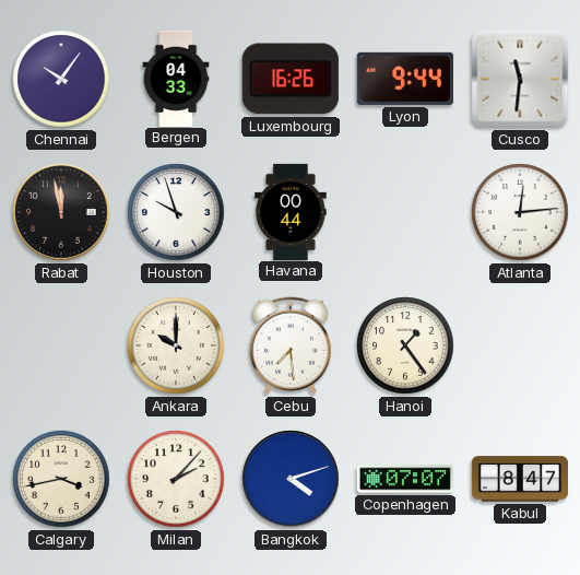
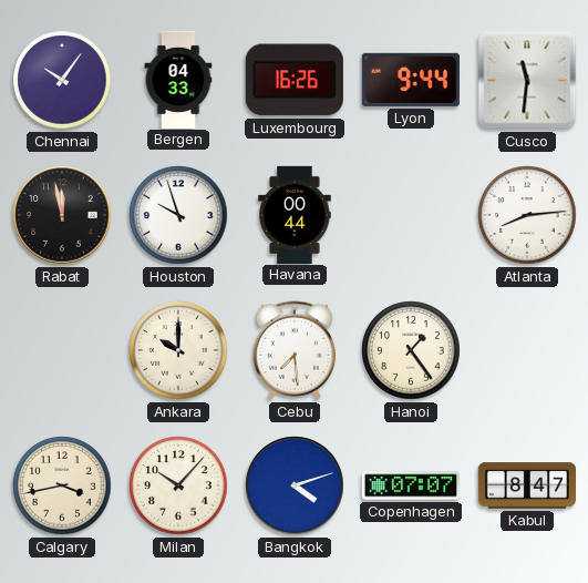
Atlanta: 12:14 -> 8:14
Milan: 2:07 -> 10:07
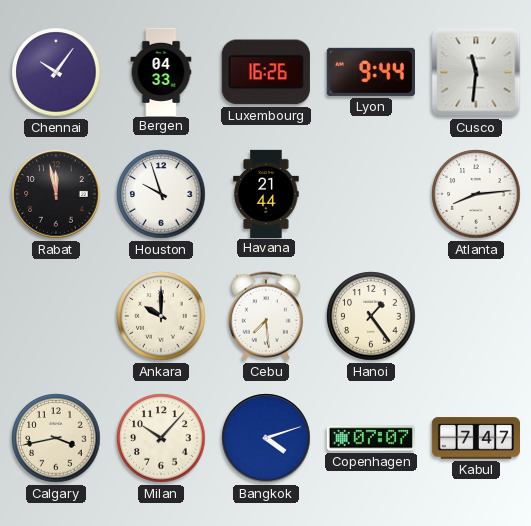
Havana: 00:44 -> 21:44
Kabul: 8:47 -> 7:47
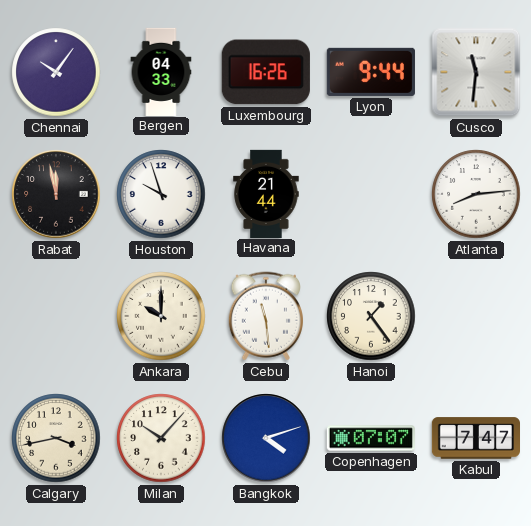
Cebu: 7:29 -> 11:29
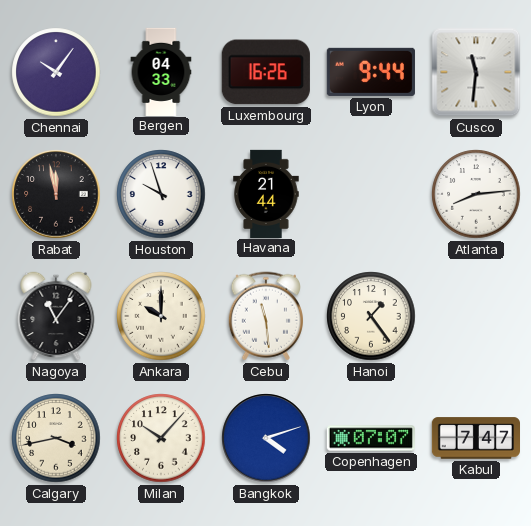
Nagoya: none -> 11:06
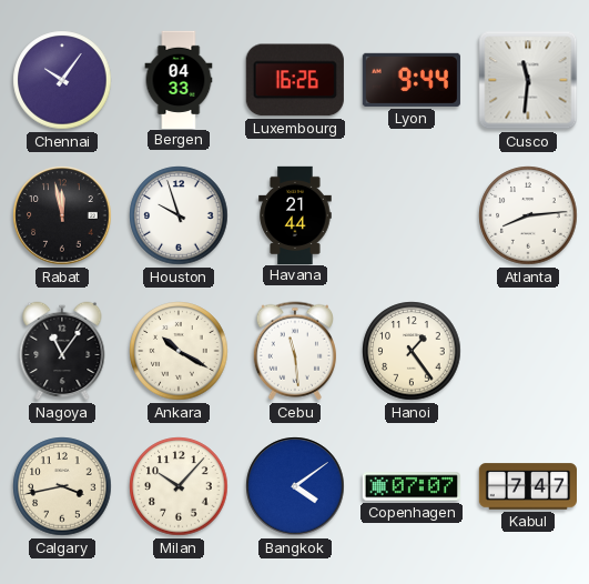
Ankara: 10:00 -> 10:20
Bangkok: 4:12 -> 4:09
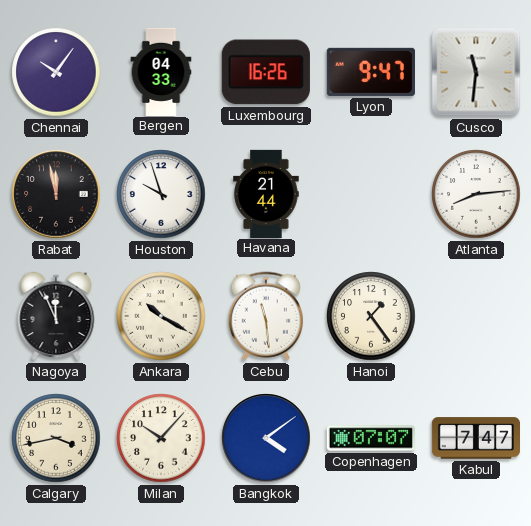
Lyon: 9:44 -> 9:47
Nagoya: 11:06 -> 11:56
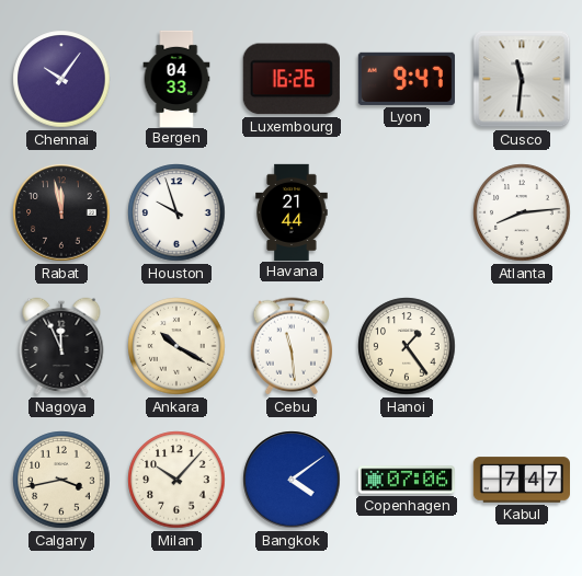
Copenhagen: 07:07 -> 07:06
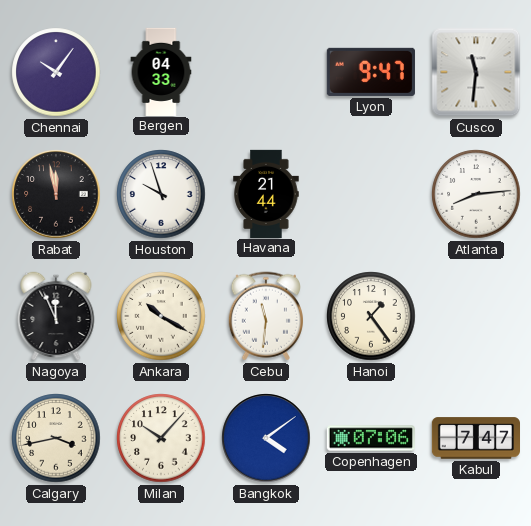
Luxembourg: 16:26 -> none
Cebu: 11:29 -> 11:31
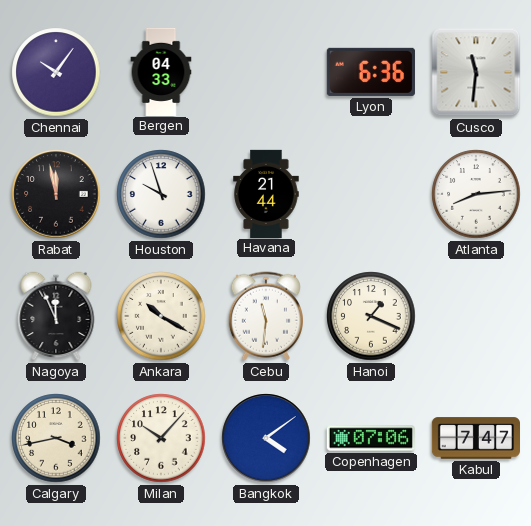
Lyon: 9:47 -> 6:36
Hanoi: 1:24 -> 1:19
